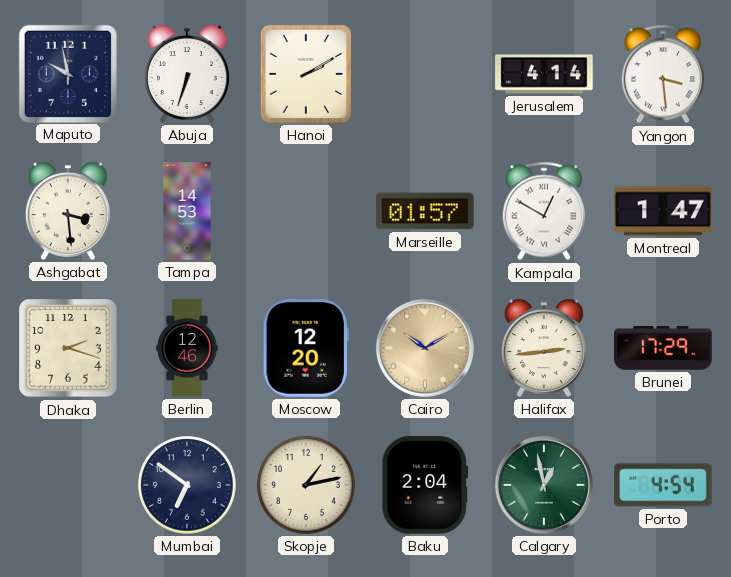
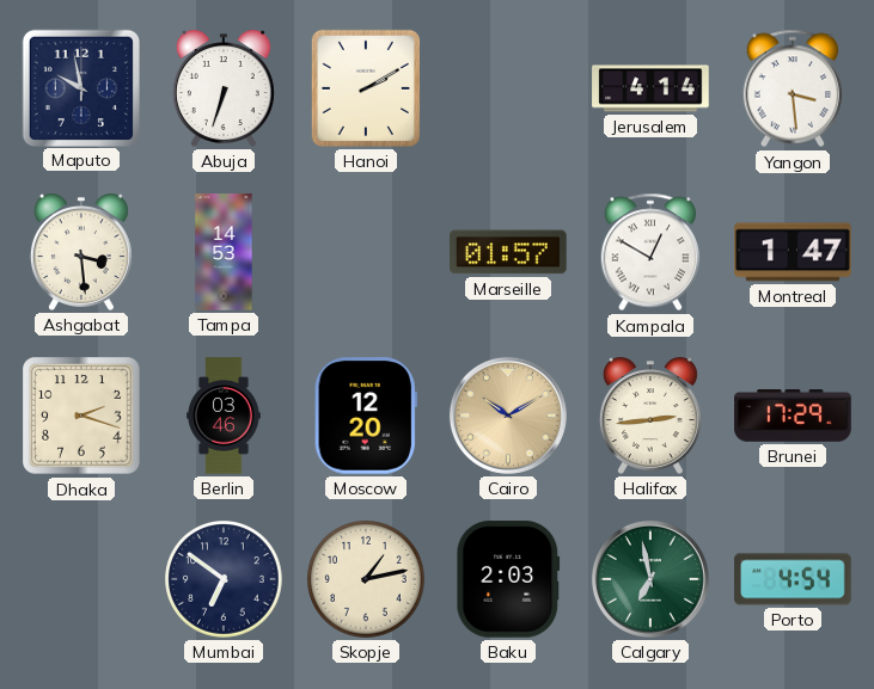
Berlin: 12:46 -> 03:46
Baku: 2:04 -> 2:03
Calgary: 12:58 -> 6:58
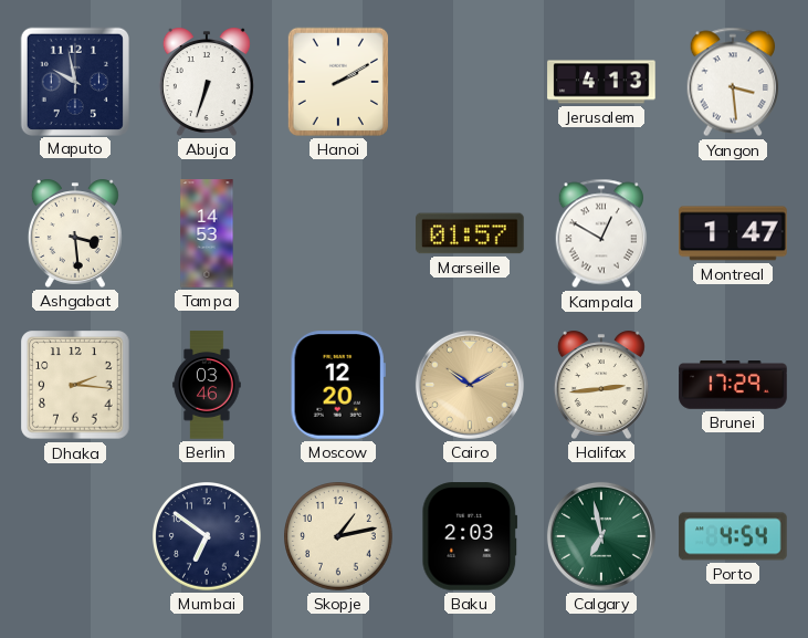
Jerusalem: 4:14 -> 4:13
Dhaka: 2:18 -> 2:16
